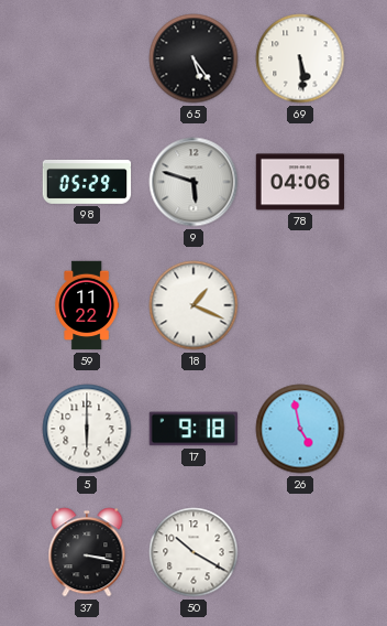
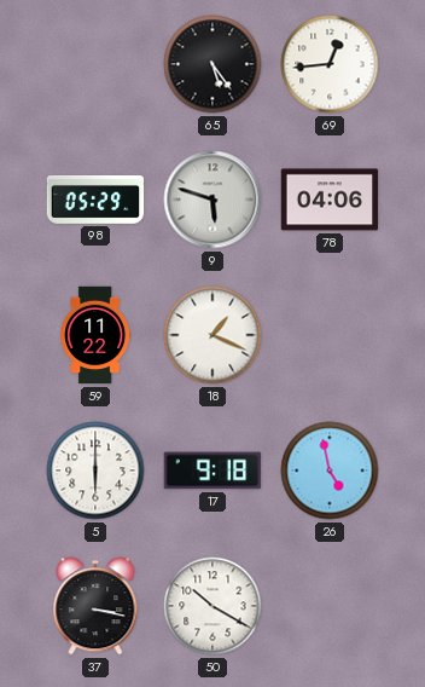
69: 5:29 -> 12:44
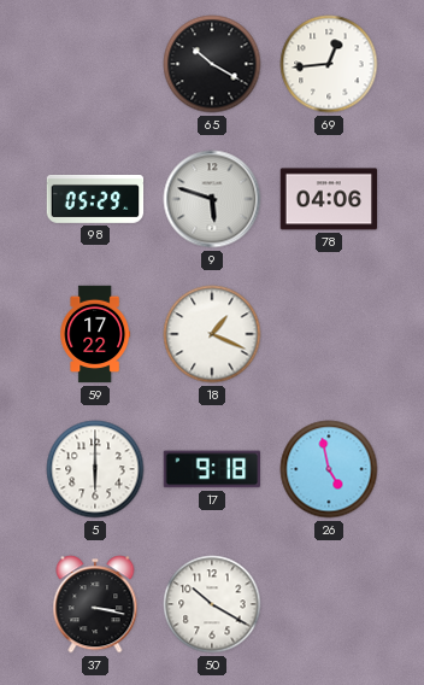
65: 5:24 -> 10:20
59: 11:22 -> 17:22
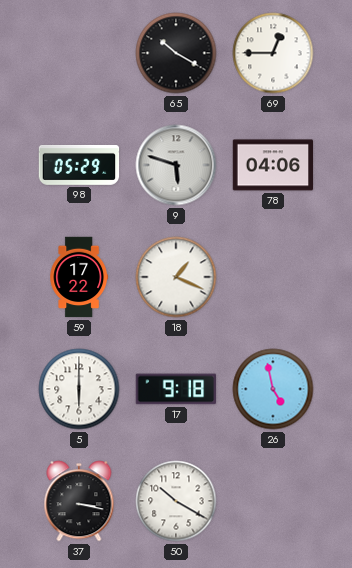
69: 12:44 -> 12:45
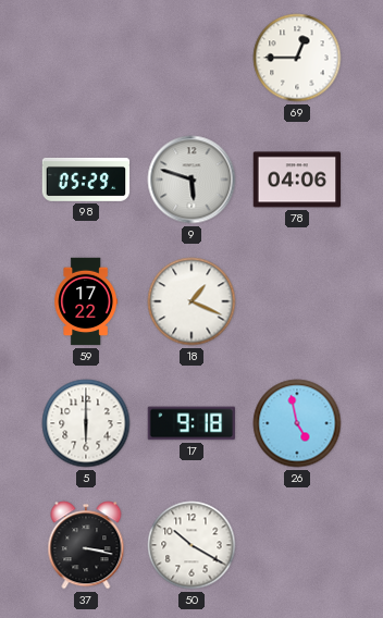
65: 10:20 -> none
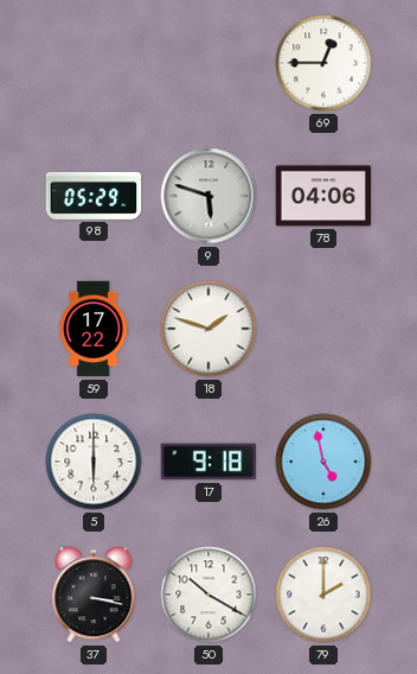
18: 1:19 -> 1:48
79: none -> 2:00
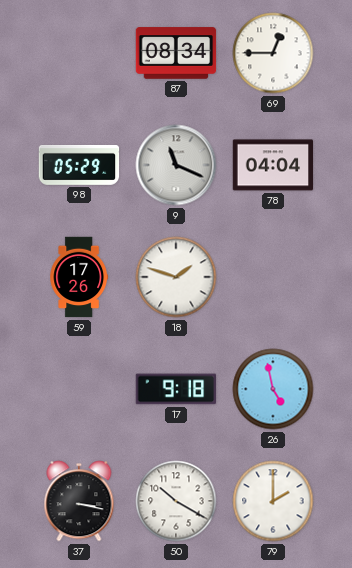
87: none -> 08:34
9: 5:48 -> 11:19
78: 04:06 -> 04:04
59: 17:22 -> 17:26
5: 6:00 -> none
